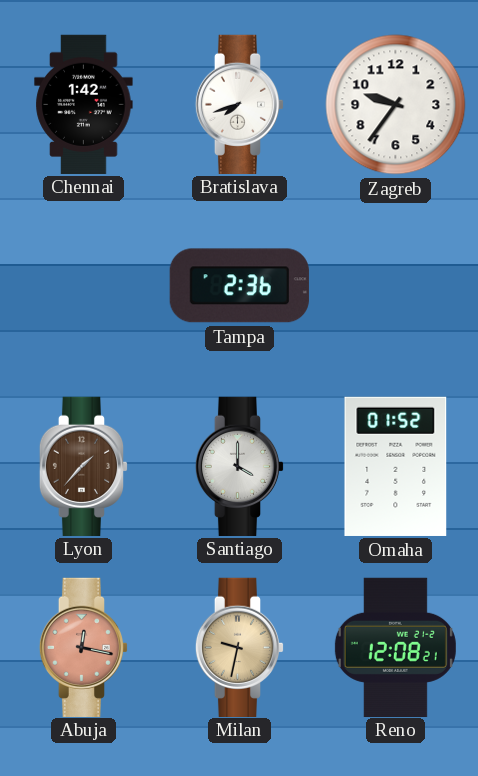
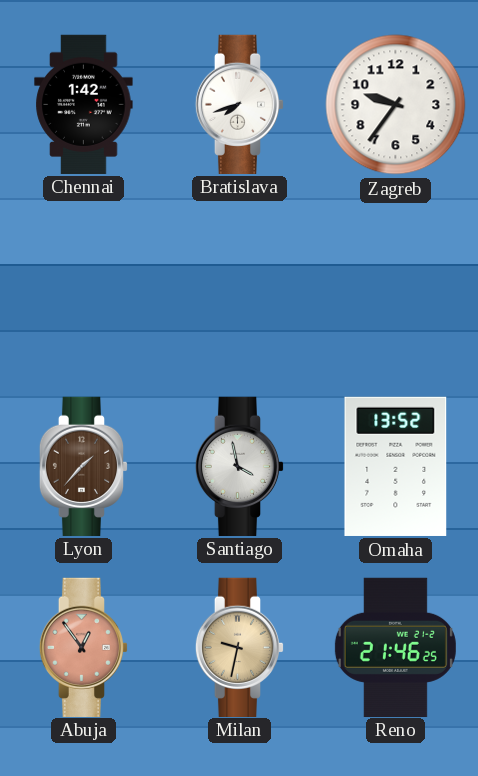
Tampa: 2:36 -> none
Santiago: 4:00 -> 3:58
Omaha: 01:52 -> 13:52
Abuja: 12:17 -> 12:54
Reno: 12:08 -> 21:46
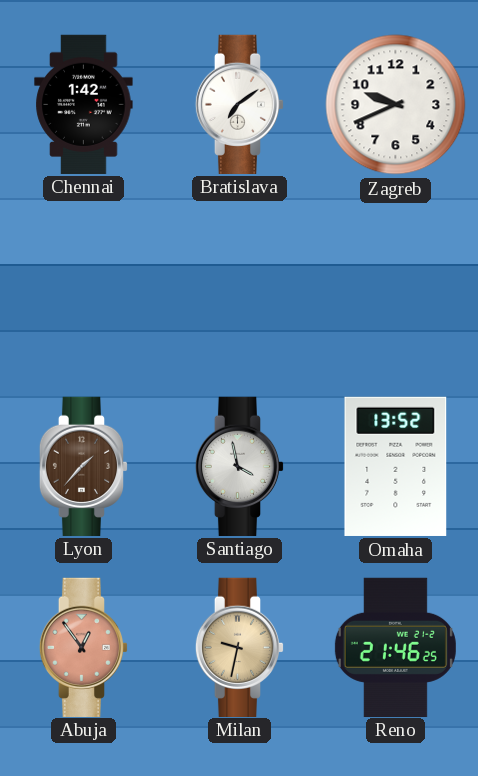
Bratislava: 7:42 -> 7:09
Zagreb: 9:36 -> 9:41
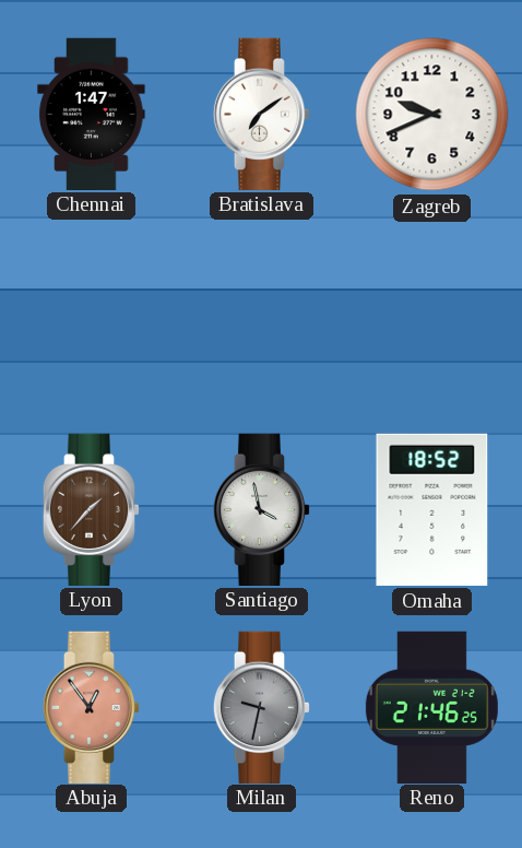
Chennai: 1:42 -> 1:47
Omaha: 13:52 -> 18:52
Milan dial: champagne -> grey
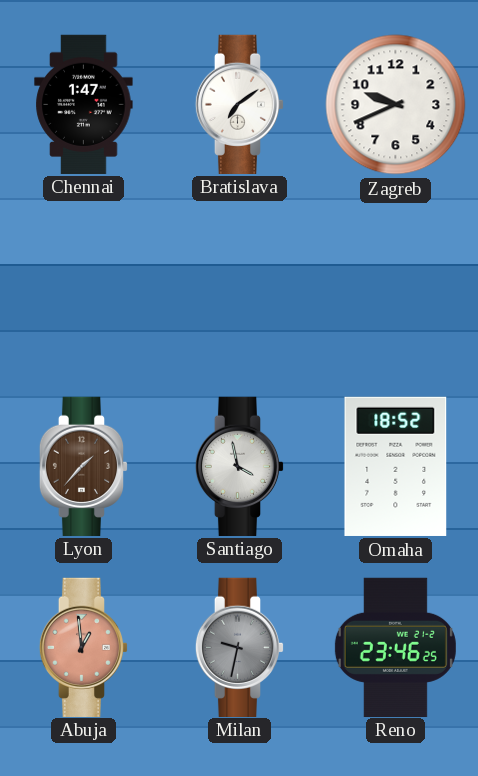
Abuja: 12:54 -> 12:59
Reno: 21:46 -> 23:46
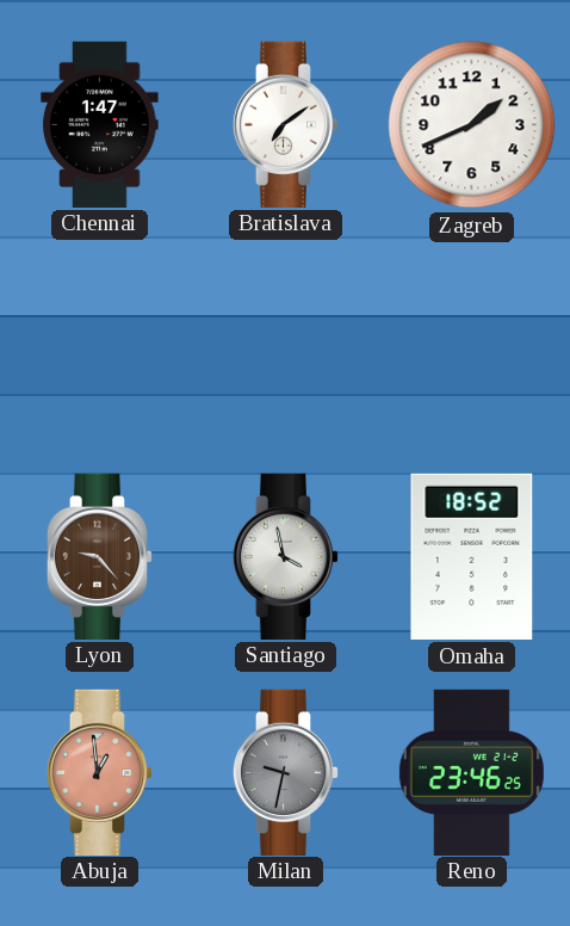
Zagreb: 9:41 -> 1:41
Lyon: 1:37 -> 9:23
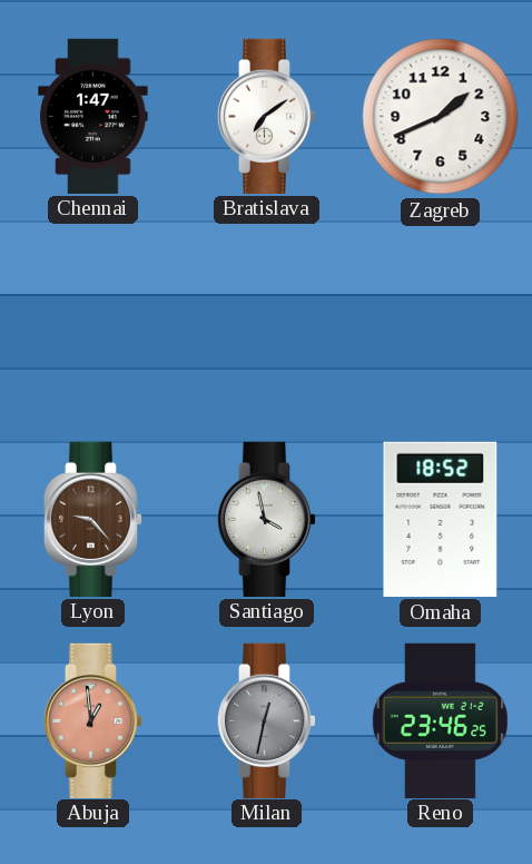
Milan: 9:32 -> 12:32
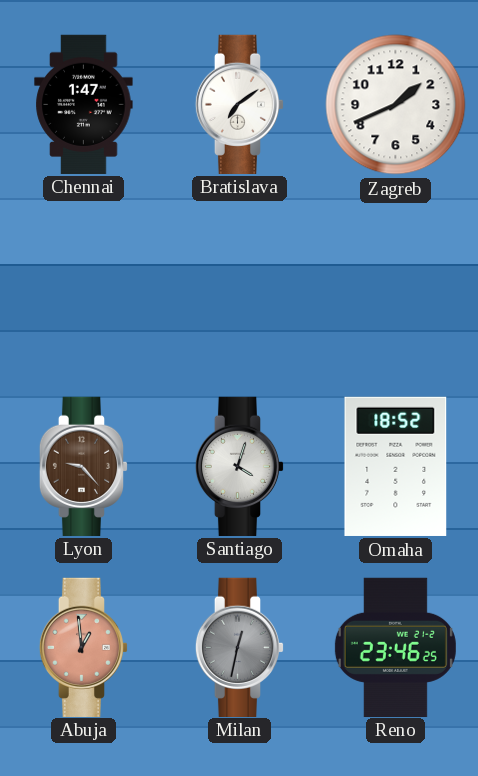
Santiago: 3:58 -> 4:03
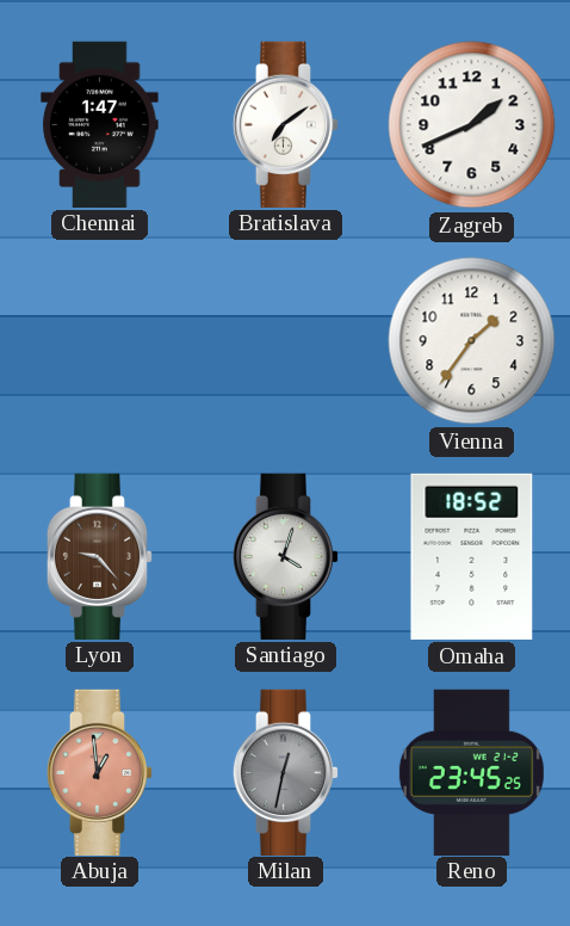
Vienna: none -> 1:36
Reno: 23:46 -> 23:45
